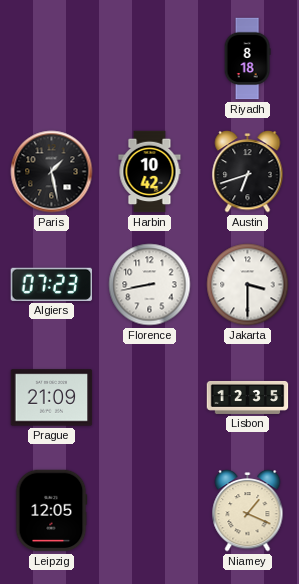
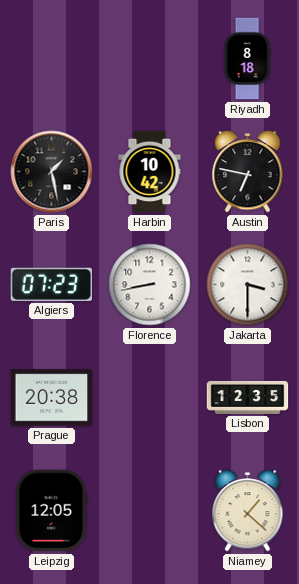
Austin: 6:42 -> 6:47
Prague: 21:09 -> 20:38
Niamey: 1:19 -> 1:22
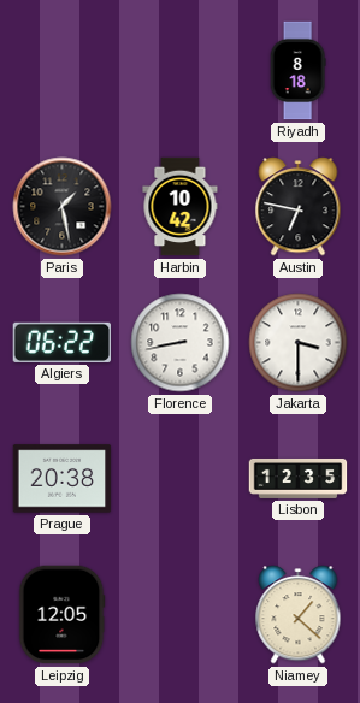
Algiers: 07:23 -> 06:22
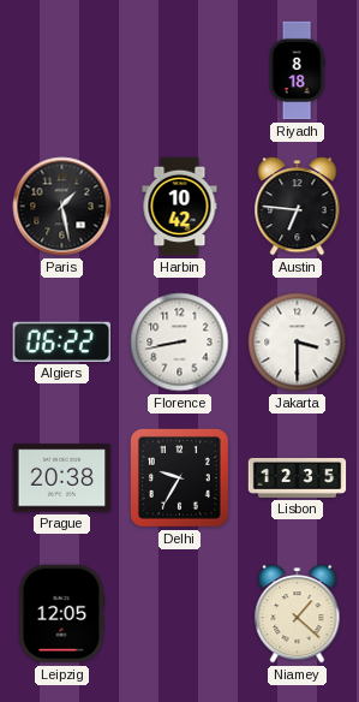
Austin: 6:47 -> 6:46
Delhi: none -> 9:35
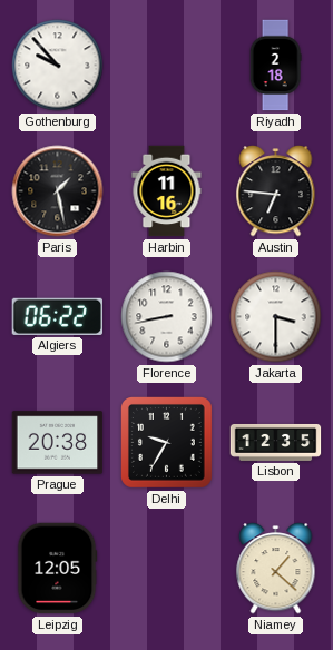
Gothenburg: none -> 9:53
Riyadh: 8:18 -> 2:18
Harbin: 10:42 -> 11:16
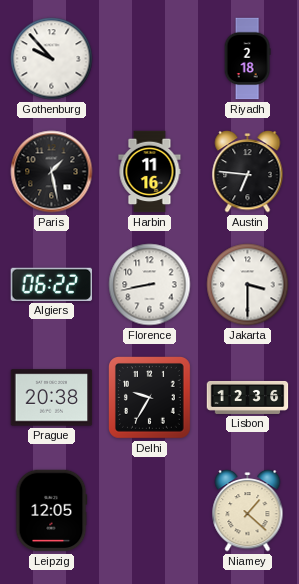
Lisbon: 12:35 -> 12:36
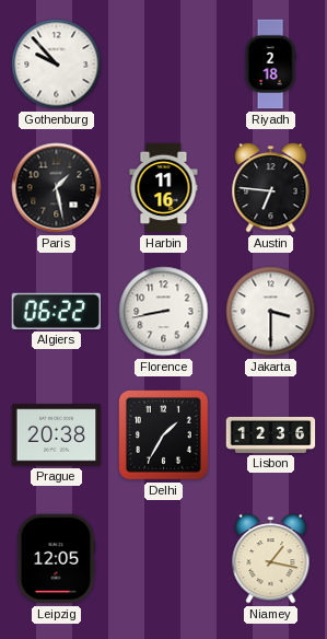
Delhi: 9:35 -> 1:35
Niamey: 1:22 -> 1:17
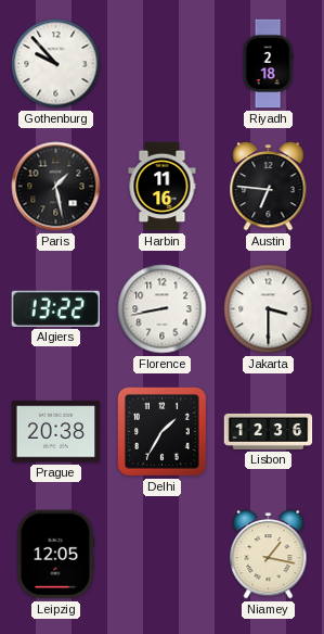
Algiers: 06:22 -> 13:22
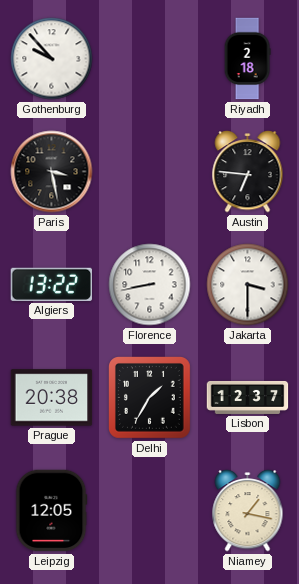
Paris: 1:28 -> 3:28
Harbin: 11:16 -> none
Lisbon: 12:36 -> 12:37
